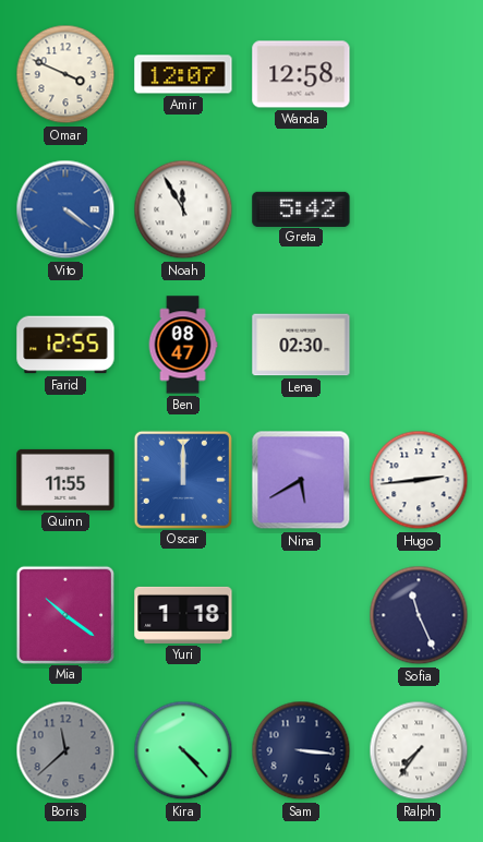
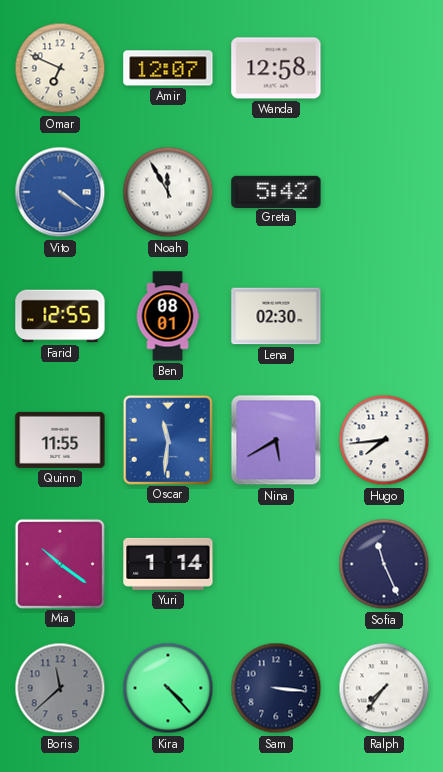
Omar: 3:49 -> 6:49
Ben: 08:47 -> 08:01
Oscar: 12:00 -> 11:31
Hugo: 2:44 -> 7:44
Yuri: 1:18 -> 1:14
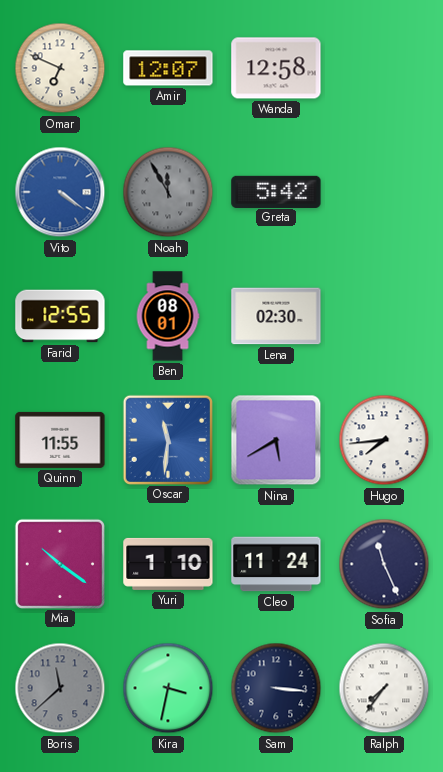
Noah dial: white -> grey
Yuri: 1:14 -> 1:10
Cleo: none -> 11:24
Kira: 4:23 -> 3:32
